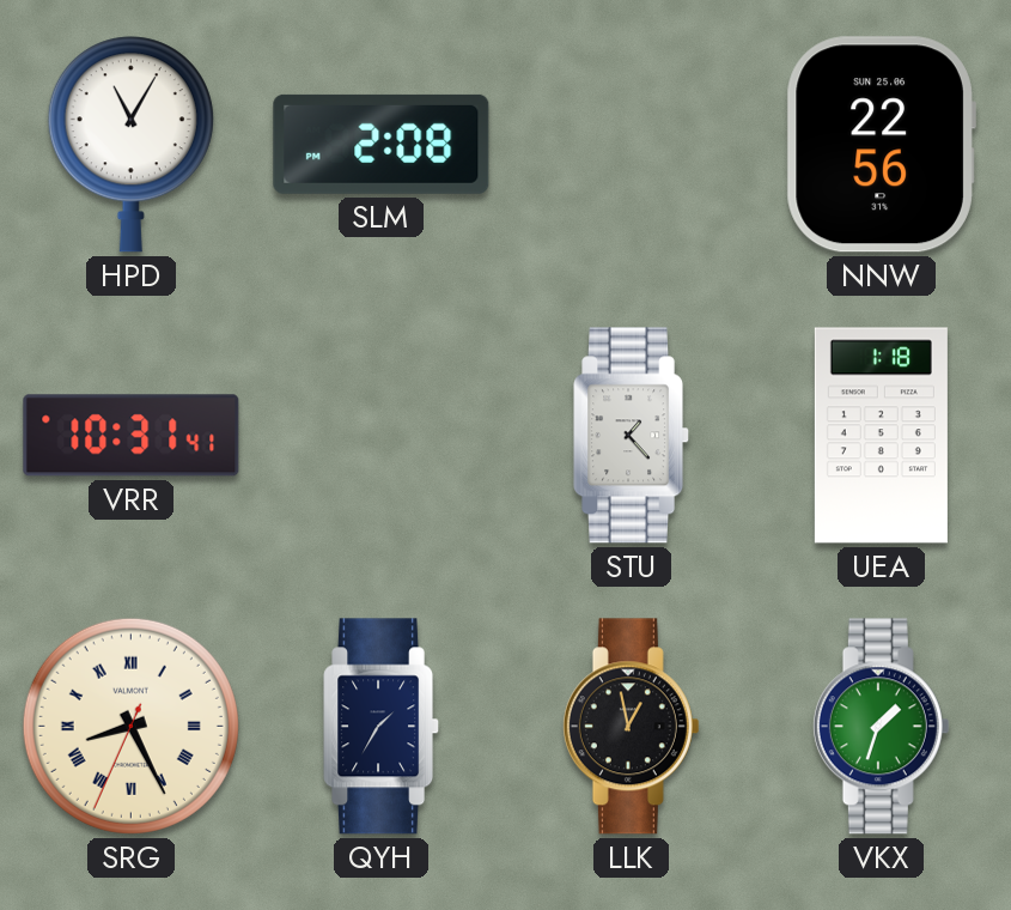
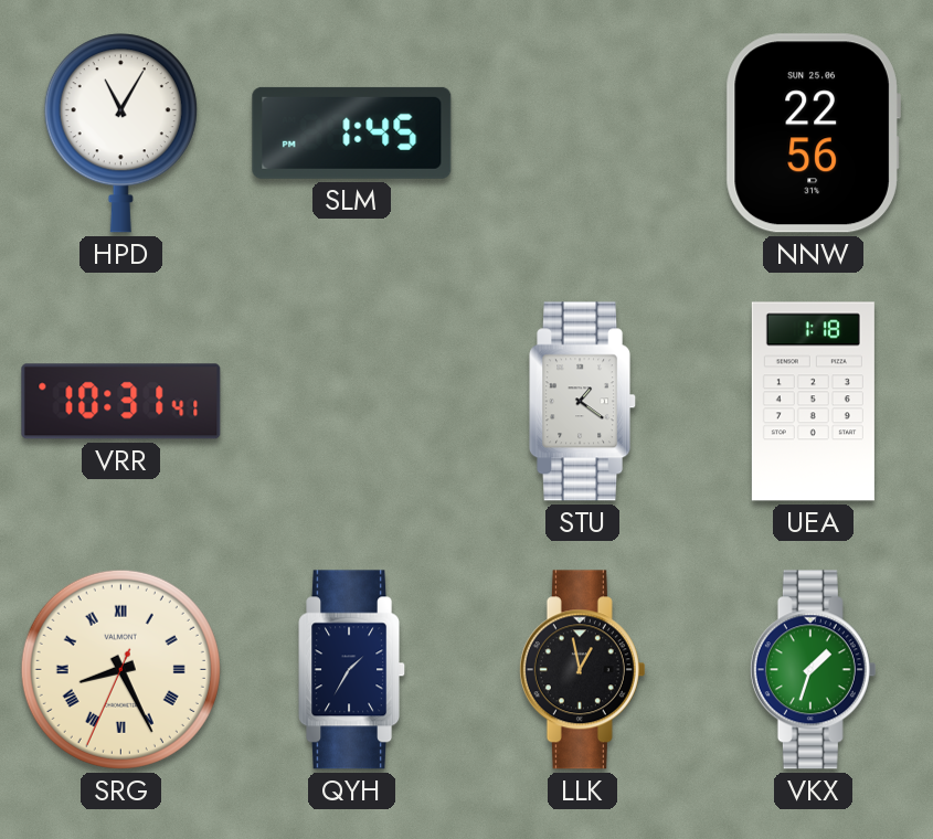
SLM: 2:08 -> 1:45
STU: 1:23 -> 1:21
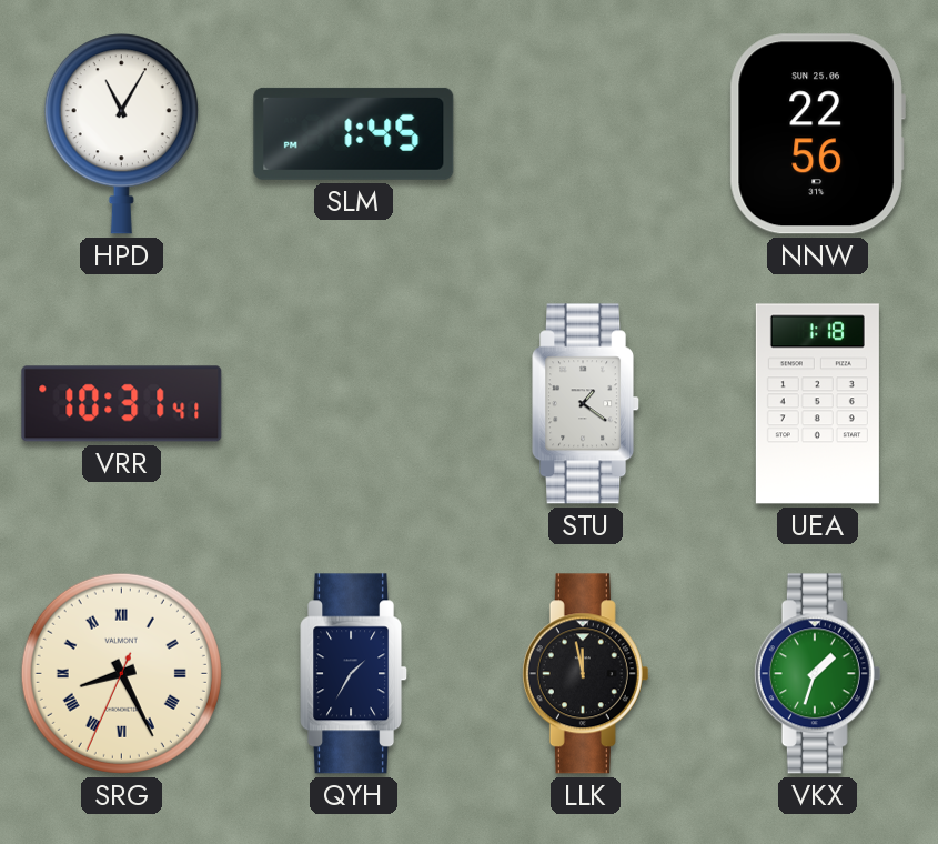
LLK: 12:58 -> 11:58
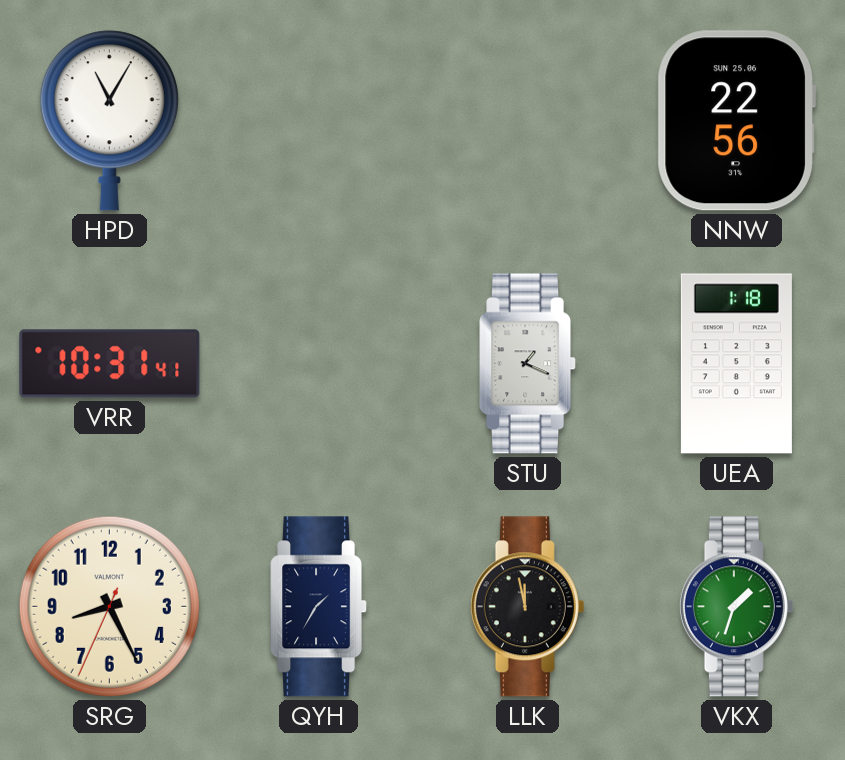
SLM: 1:45 -> none
STU: 1:21 -> 1:19
SRG numerals: Roman -> Arabic
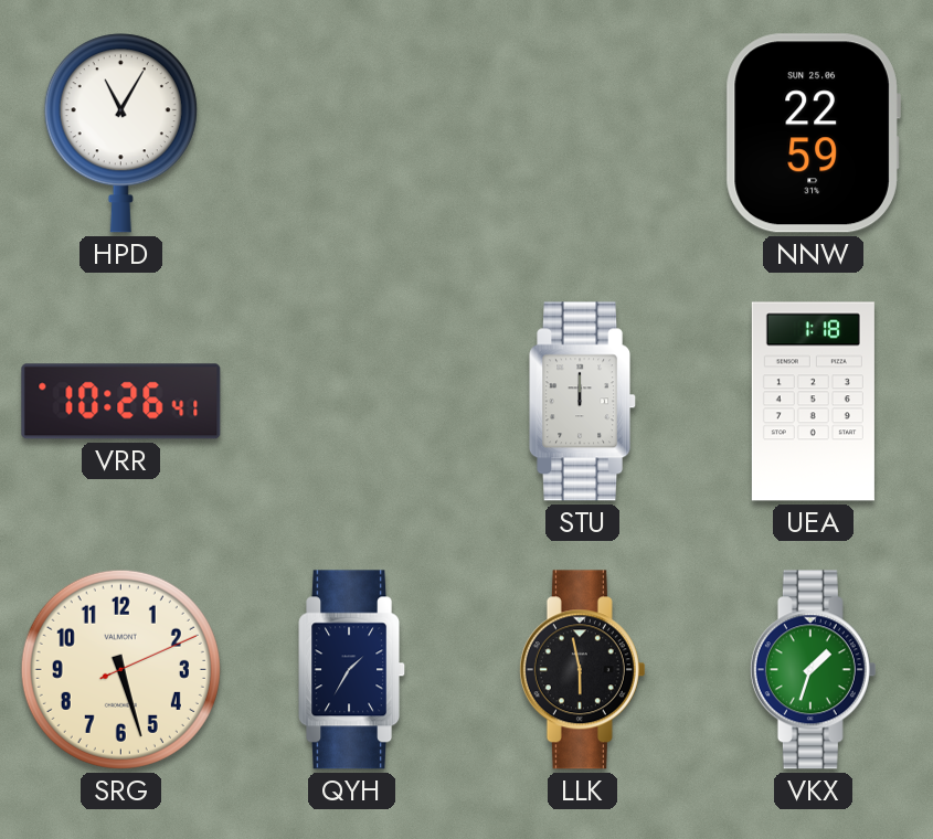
NNW: 22:56 -> 22:59
VRR: 10:31 -> 10:26
STU: 1:19 -> 12:00
SRG: 8:25 -> 5:27
LLK: 11:58 -> 5:58
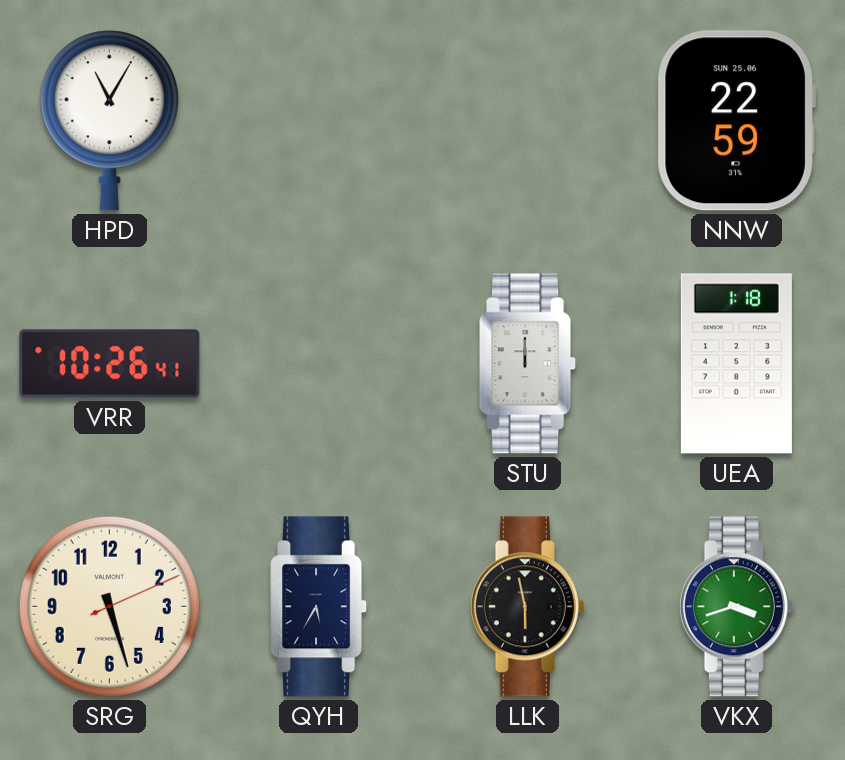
QYH: 1:35 -> 5:35
VKX: 1:33 -> 3:42
